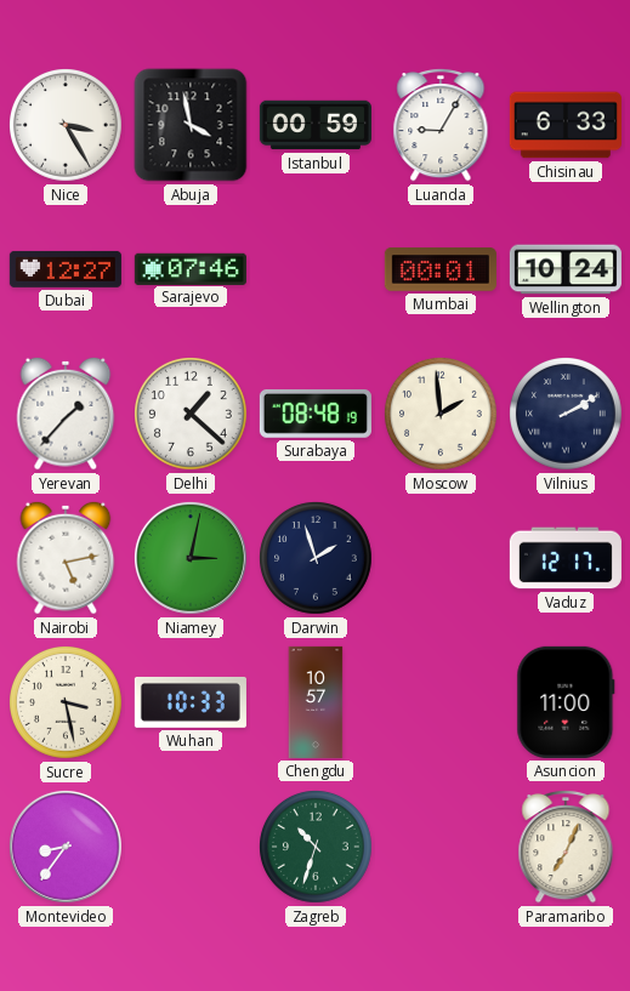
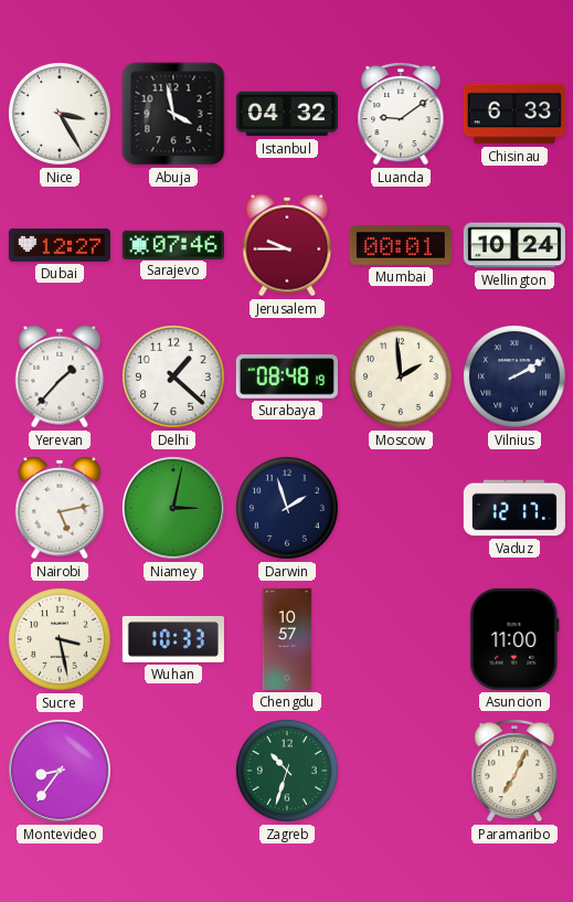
Istanbul: 00:59 -> 04:32
Luanda: 9:05 -> 9:09
Jerusalem: none -> 9:45
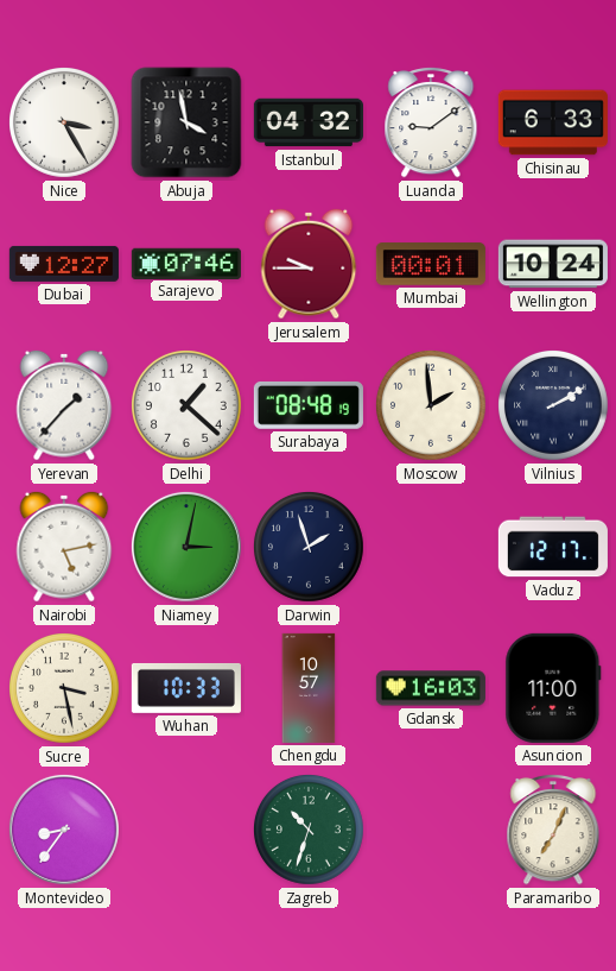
Gdansk: none -> 16:03
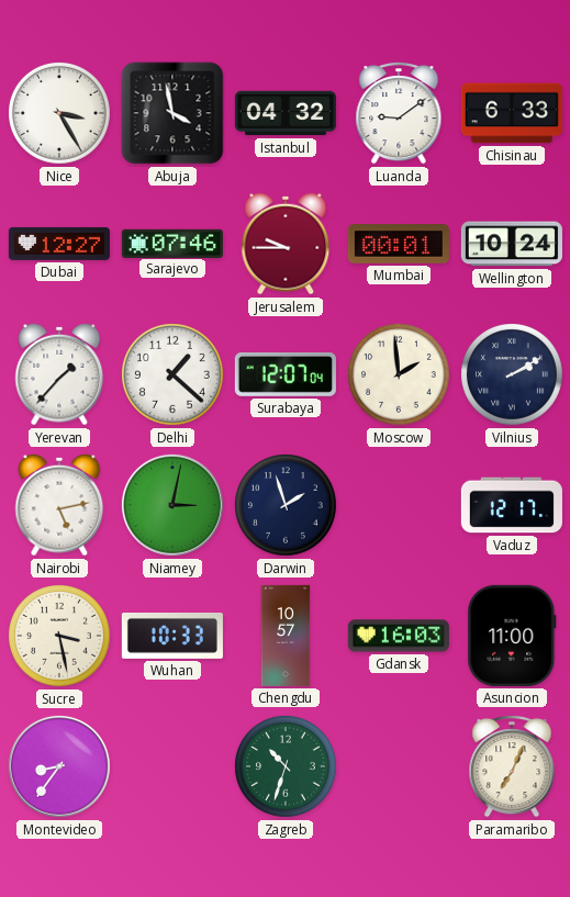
Surabaya: 08:48 -> 12:07
